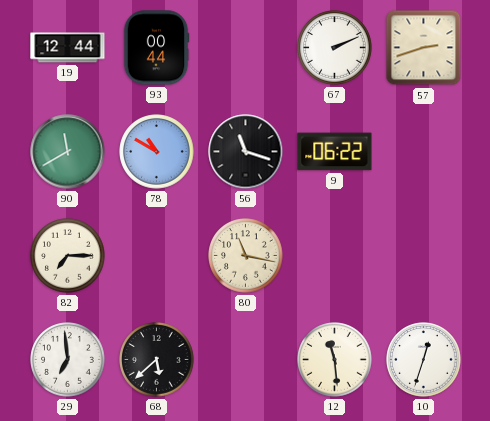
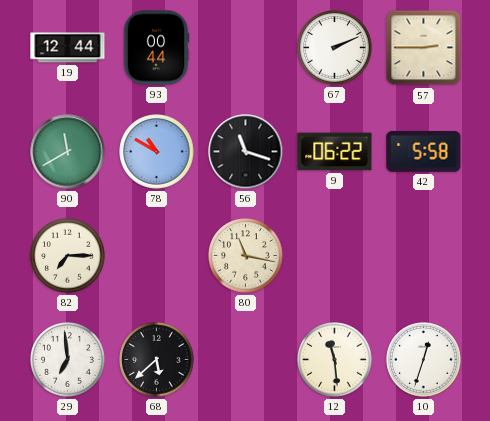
57: 2:42 -> 2:45
42: none -> 5:58
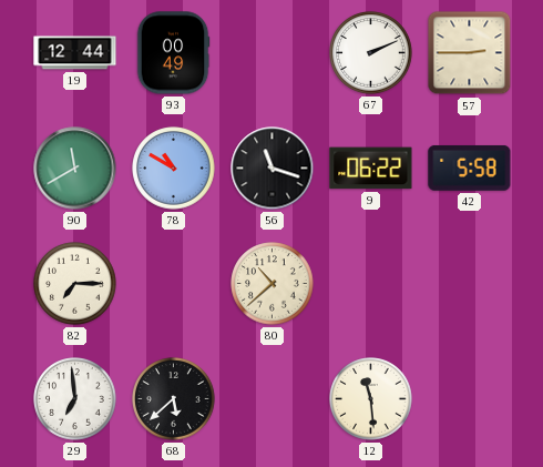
93: 00:44 -> 00:49
80: 11:17 -> 10:38
10: 12:33 -> none
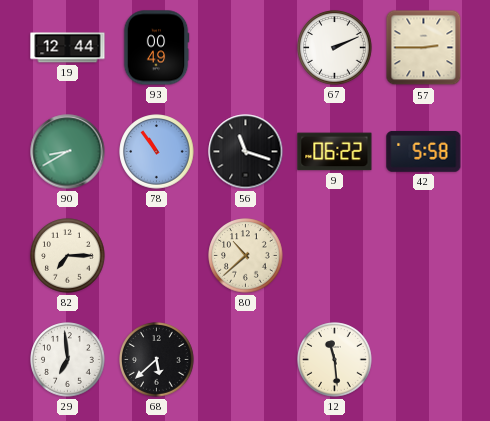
90: 11:40 -> 8:40
78: 10:50 -> 10:54
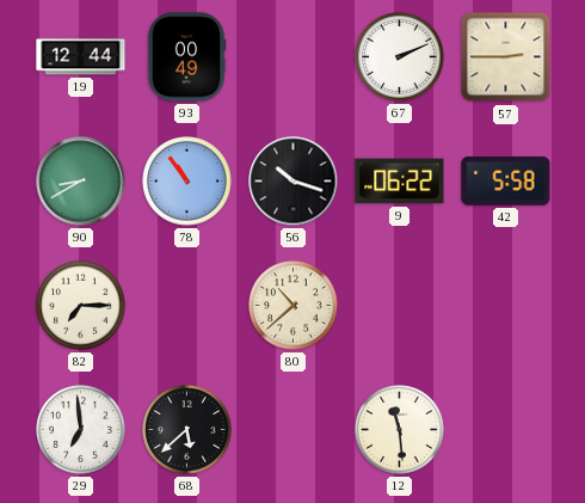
56: 11:18 -> 10:18
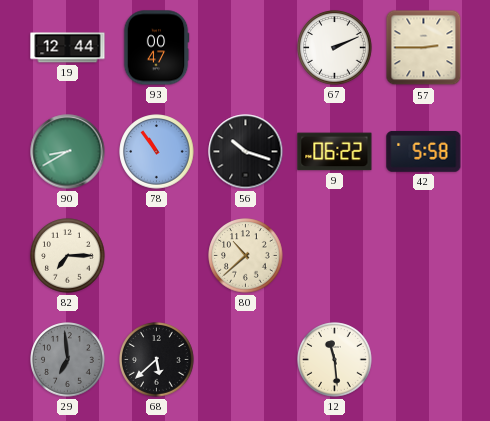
93: 00:49 -> 00:47
29 dial: white -> grey
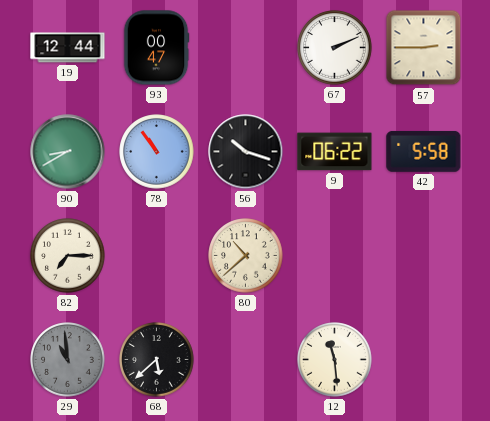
29: 6:59 -> 10:59
